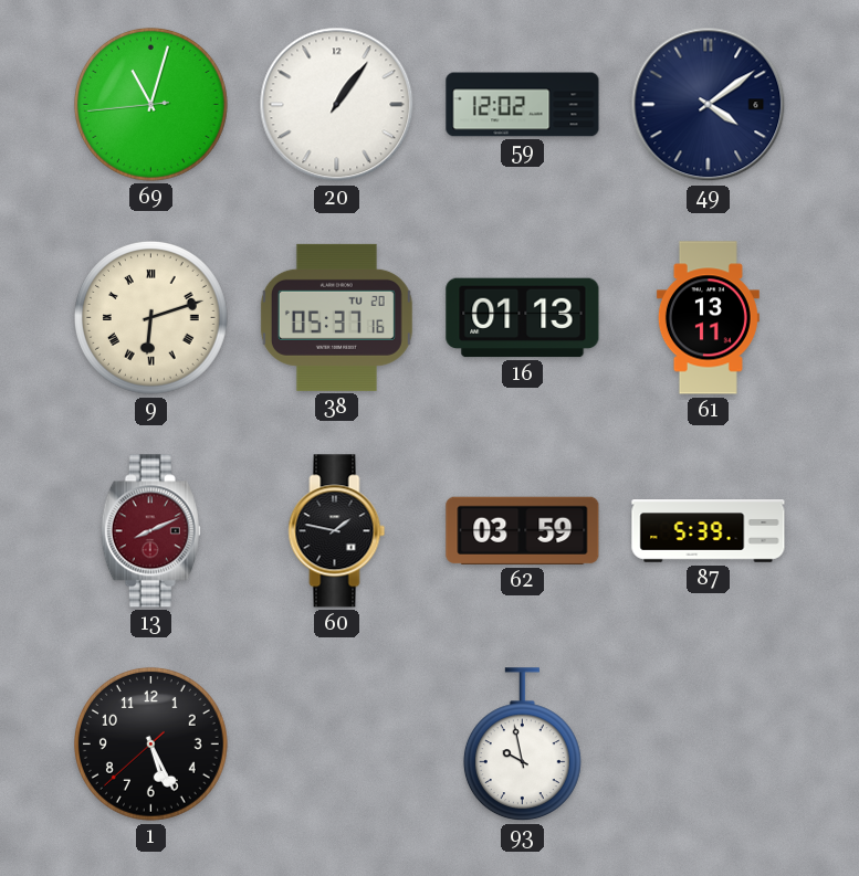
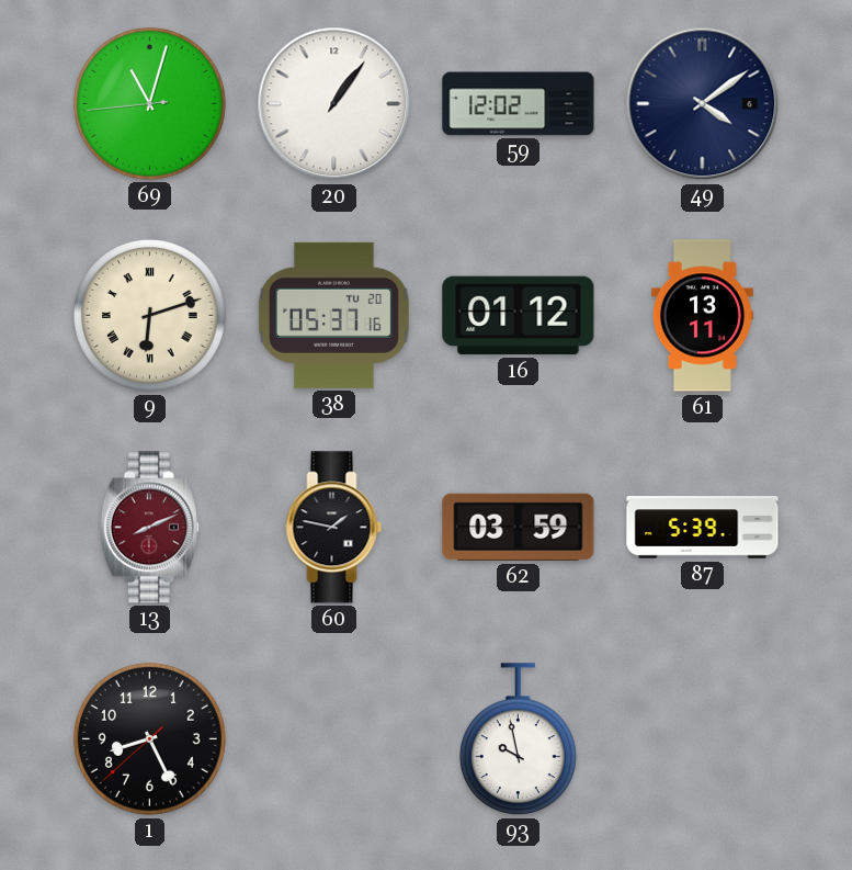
16: 01:13 -> 01:12
1: 5:25 -> 8:25
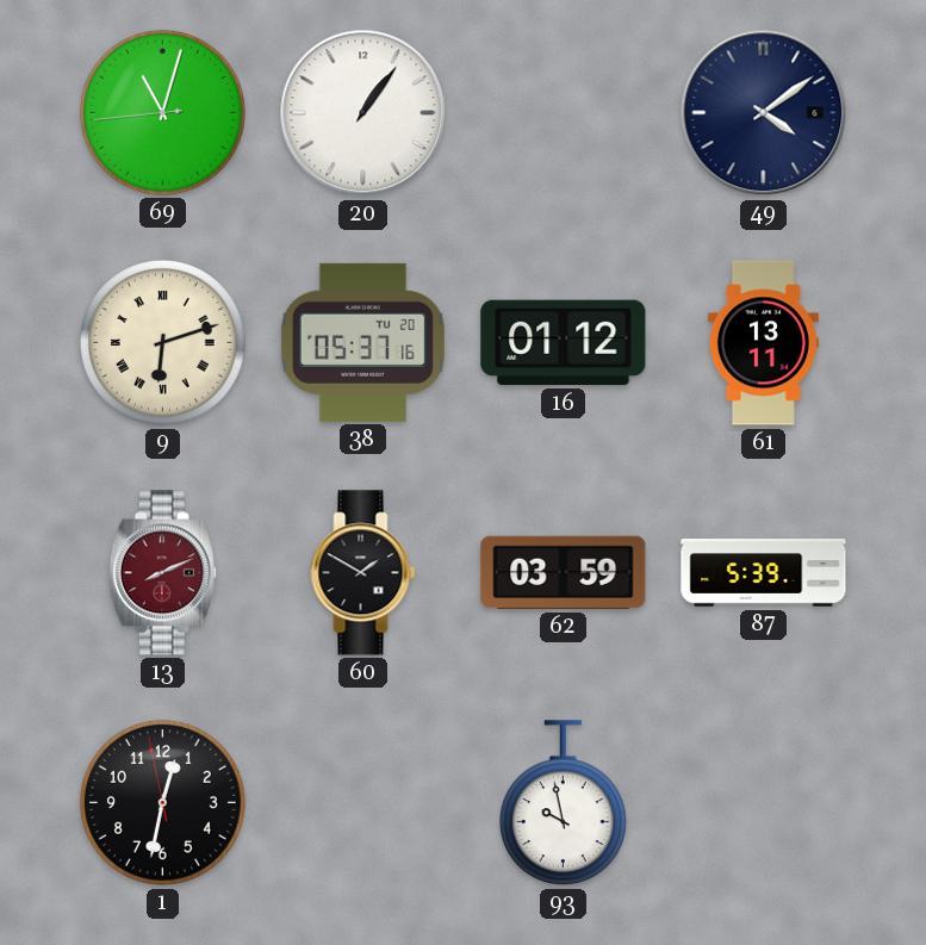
59: 12:02 -> none
60: 1:47 -> 1:50
1: 8:25 -> 12:31
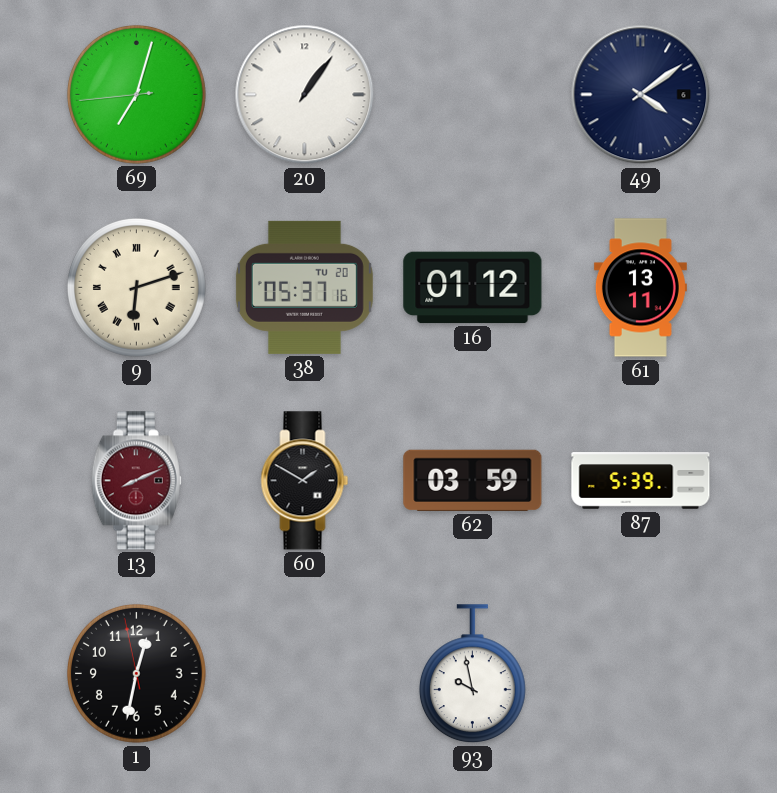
69: 11:02 -> 7:02
